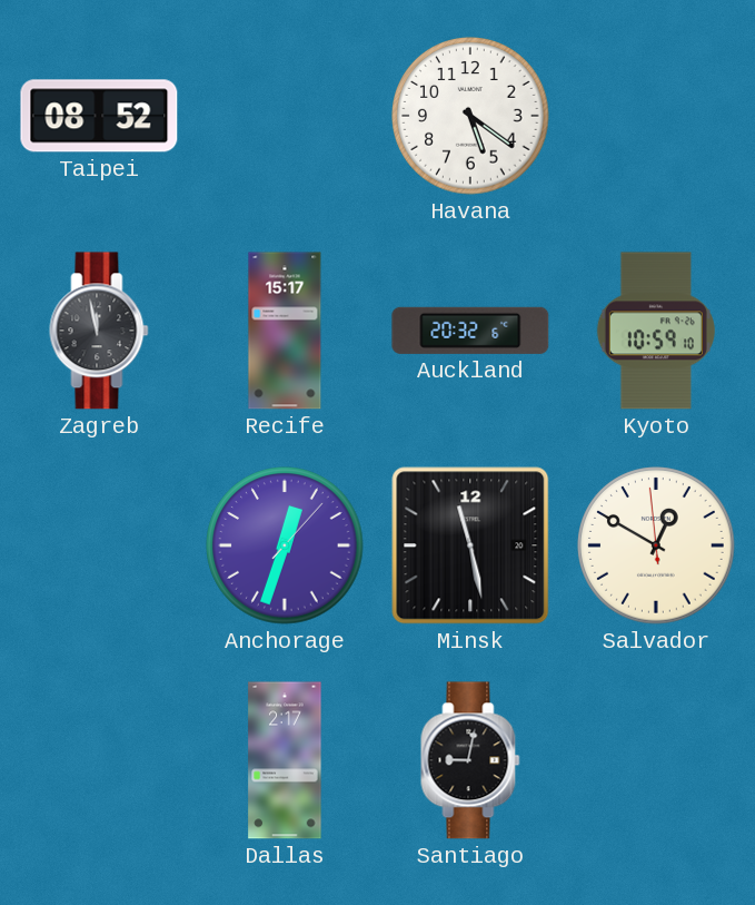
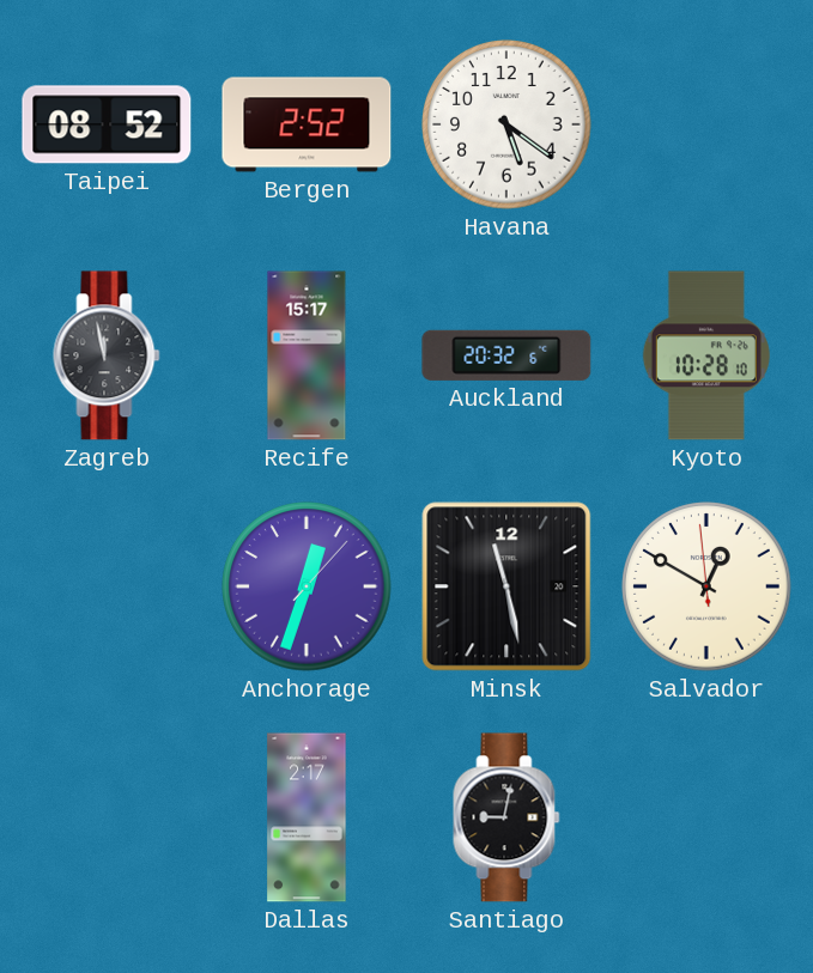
Bergen: none -> 2:52
Kyoto: 10:59 -> 10:28
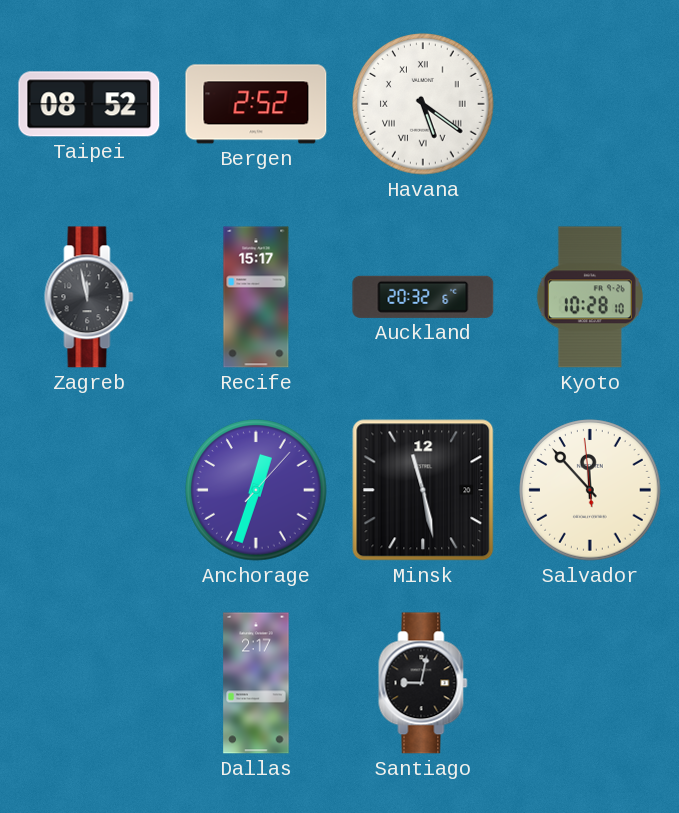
Havana numerals: Arabic -> Roman
Salvador: 12:49 -> 11:52
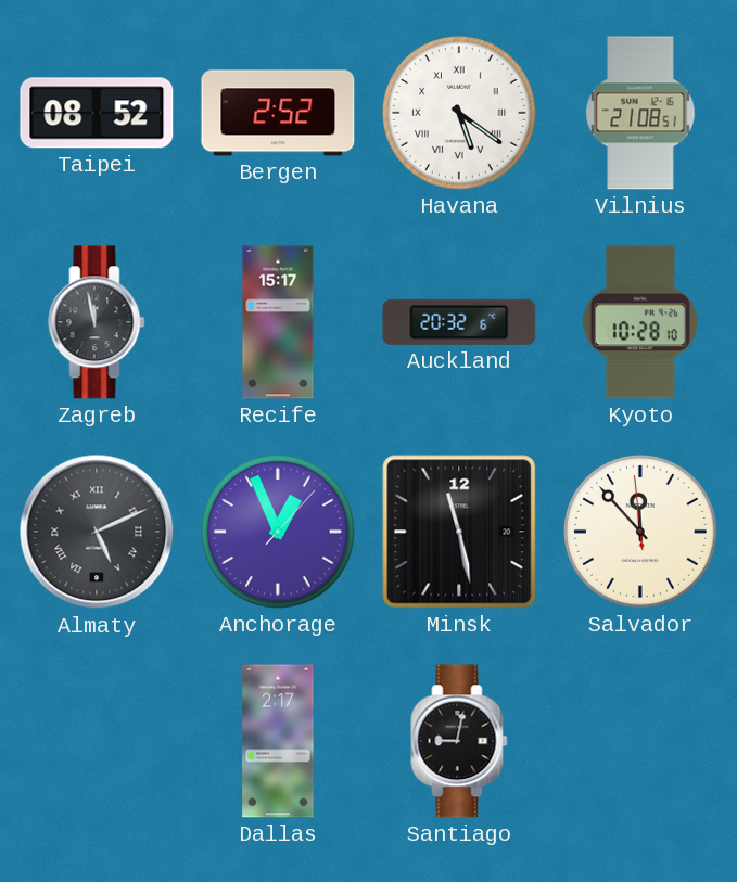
Vilnius: none -> 21:08
Almaty: none -> 5:11
Anchorage: 12:33 -> 12:56
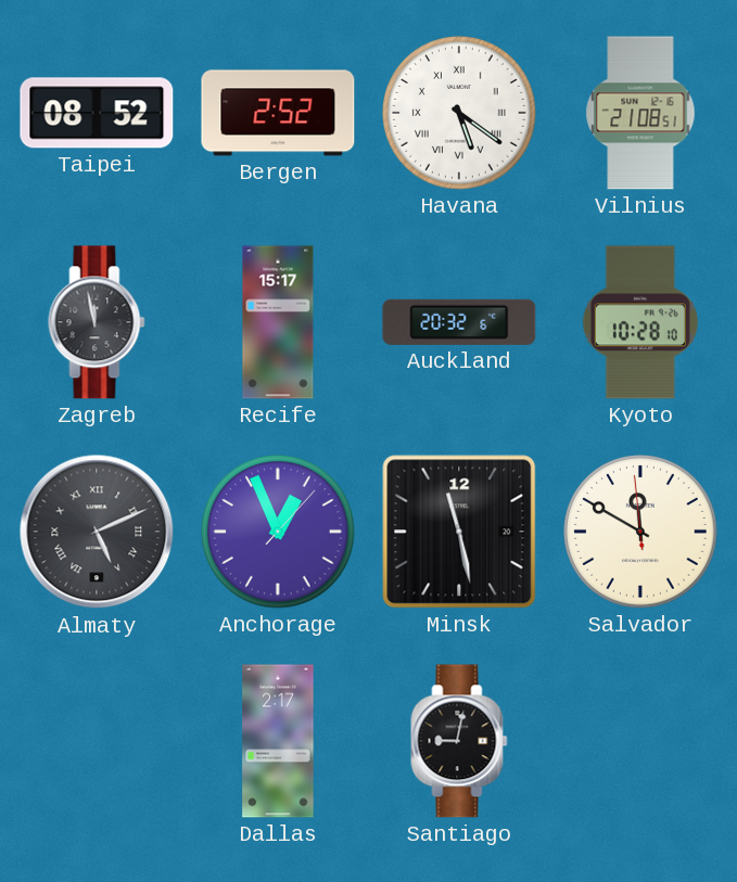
Salvador: 11:52 -> 11:49
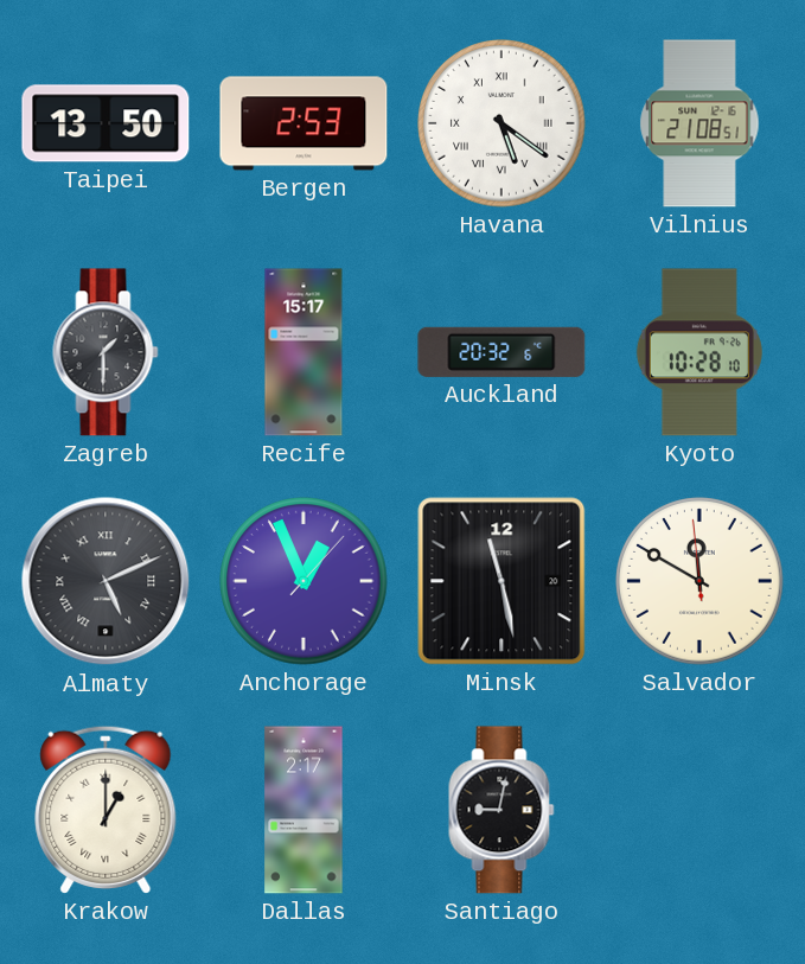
Taipei: 08:52 -> 13:50
Bergen: 2:52 -> 2:53
Zagreb: 11:58 -> 1:30
Krakow: none -> 1:00
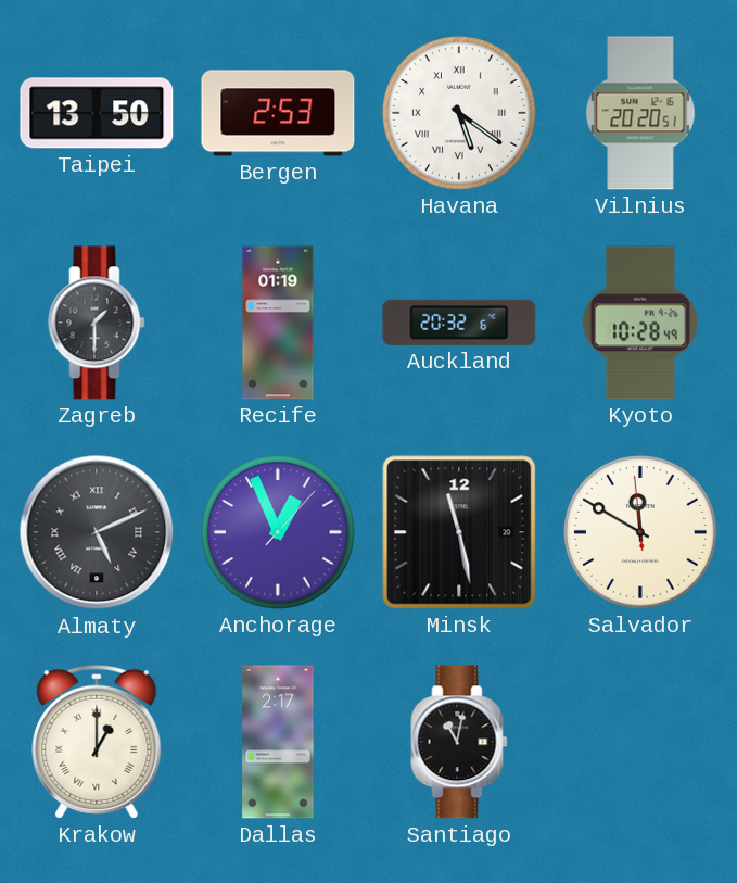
Vilnius: 21:08 -> 20:20
Recife: 15:17 -> 01:19
Kyoto: 10:28:10 -> 10:28:49
Santiago: 9:02 -> 11:02
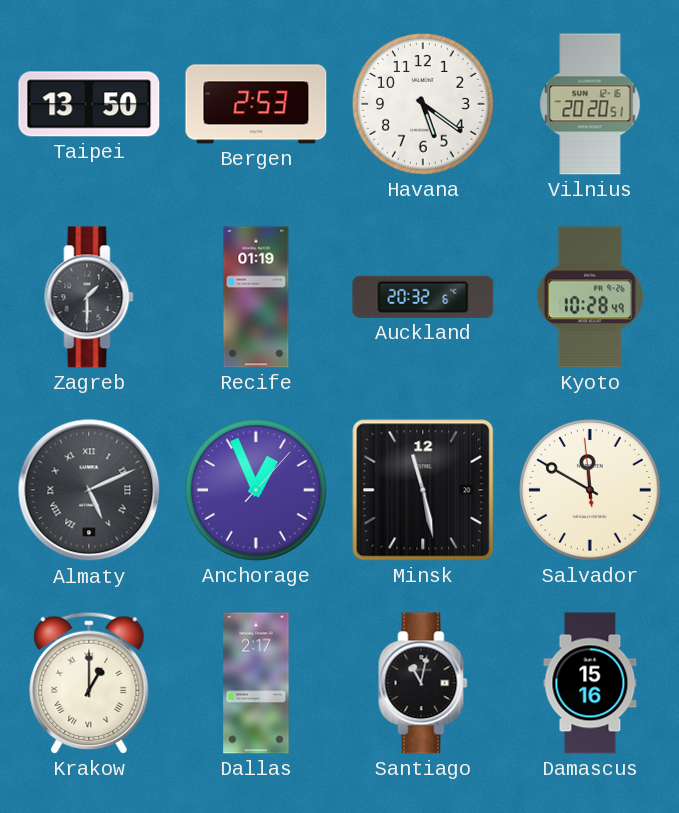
Havana numerals: Roman -> Arabic
Damascus: none -> 15:16
